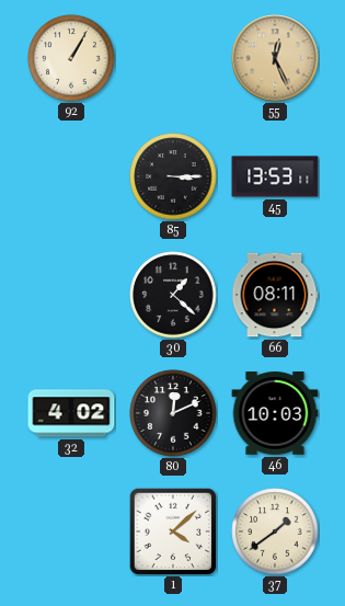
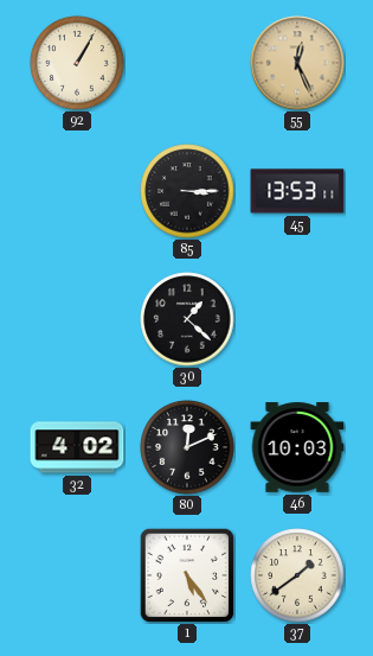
66: 08:11 -> none
1: 4:08 -> 5:24
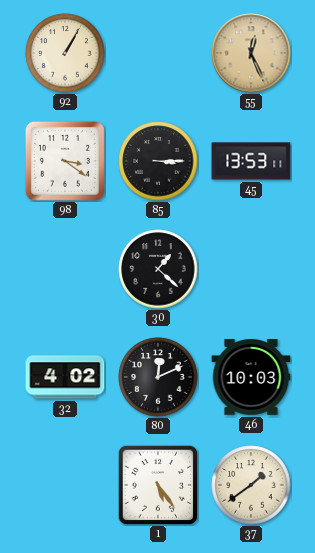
98: none -> 3:21
